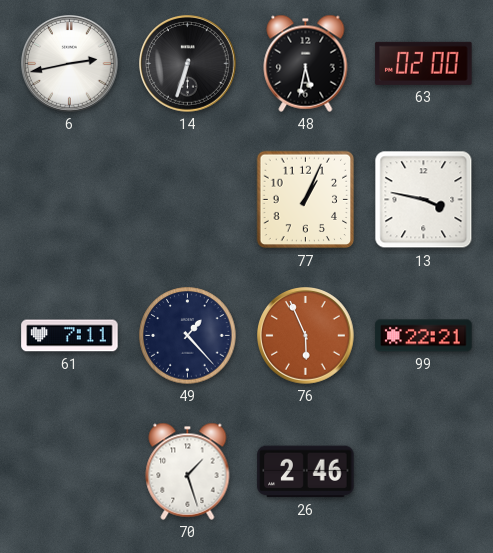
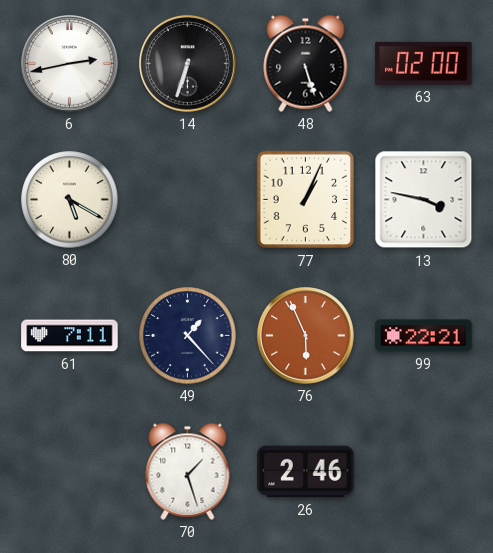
48: 5:32 -> 5:27
80: none -> 5:20
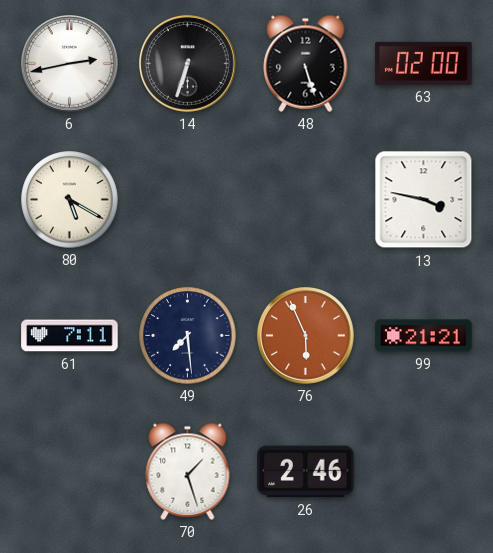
77: 1:04 -> none
49: 1:23 -> 7:29
99: 22:21 -> 21:21
